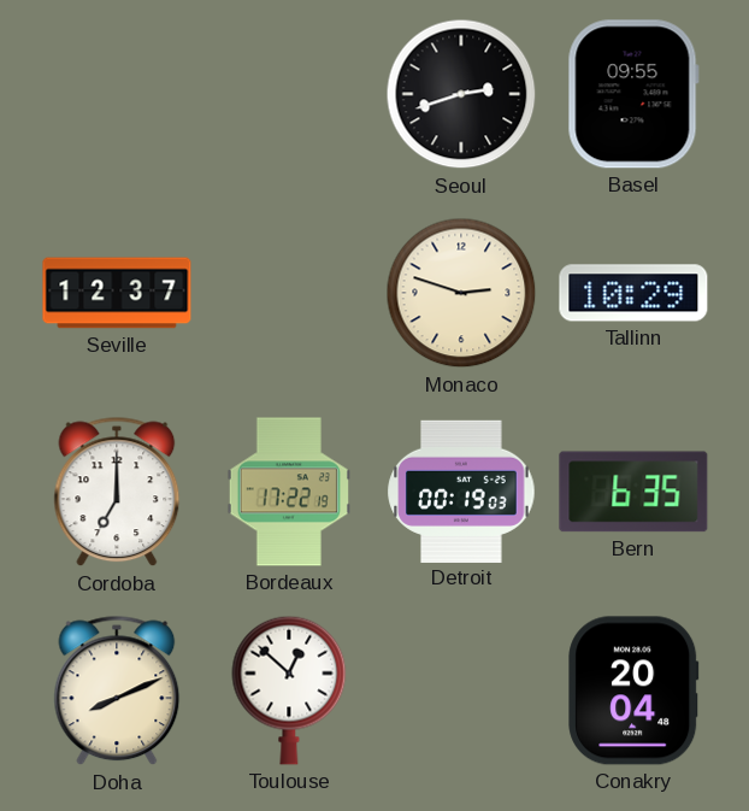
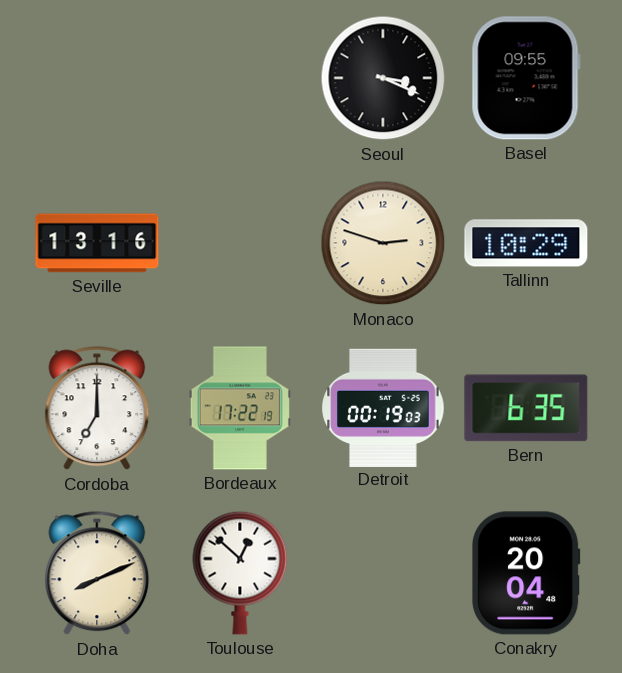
Seoul: 2:42 -> 3:19
Seville: 12:37 -> 13:16
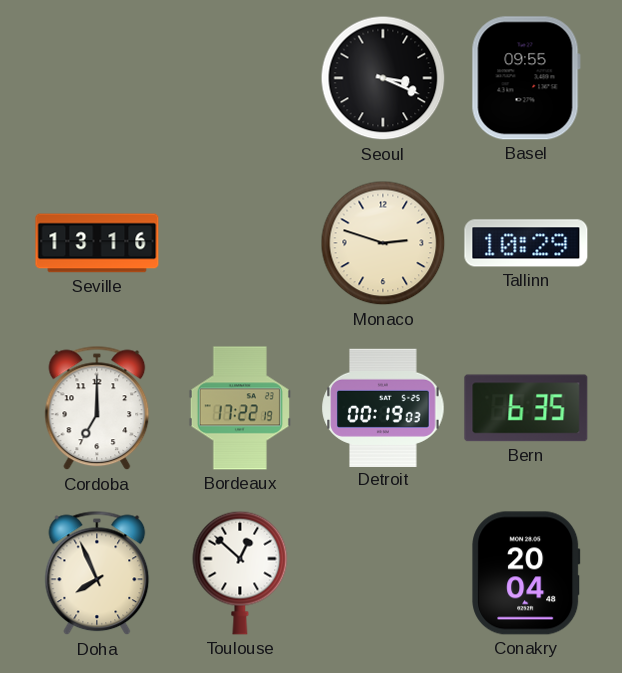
Doha: 8:11 -> 7:56
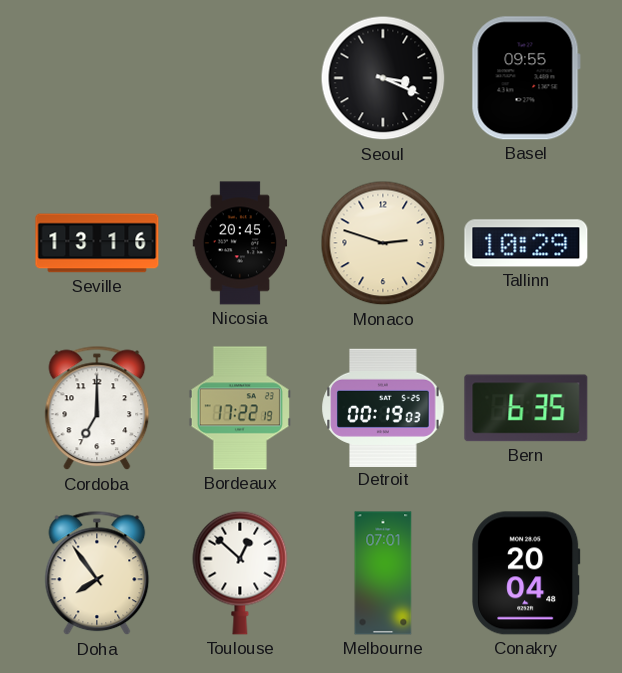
Nicosia: none -> 20:45
Doha: 7:56 -> 7:54
Melbourne: none -> 07:01
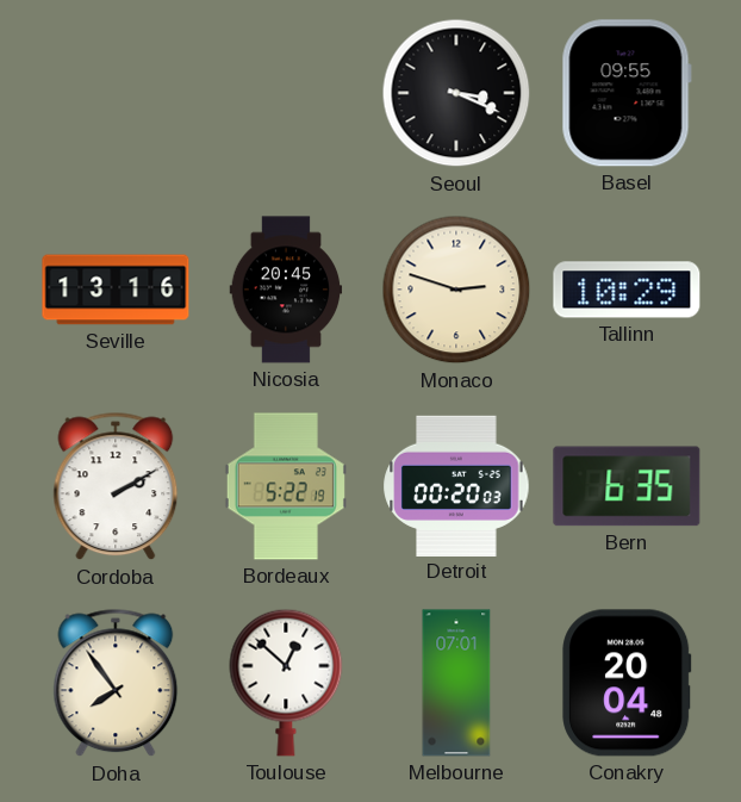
Cordoba: 7:00 -> 2:10
Bordeaux: 17:22 -> 5:22
Detroit: 00:19 -> 00:20
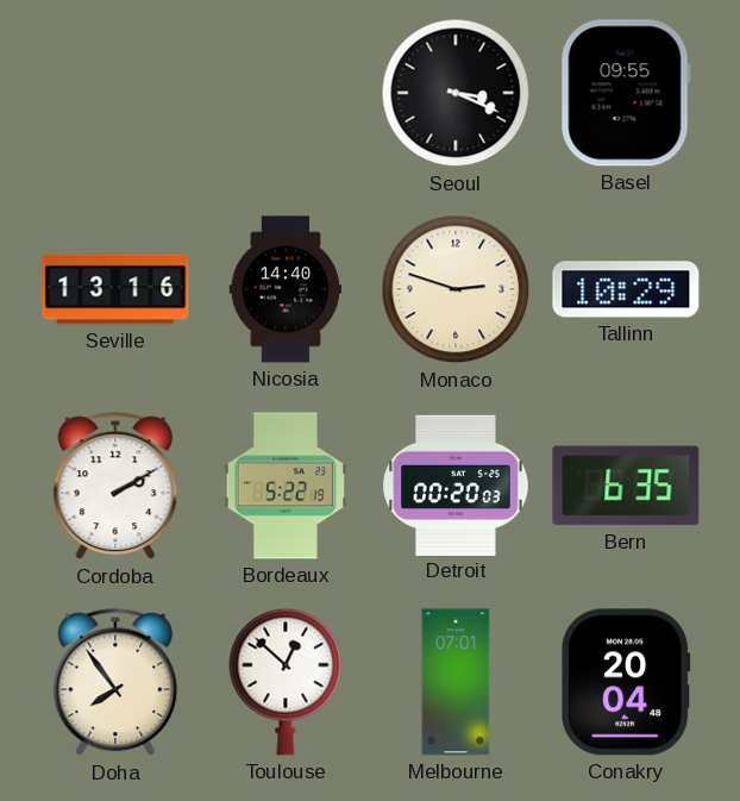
Nicosia: 20:45 -> 14:40
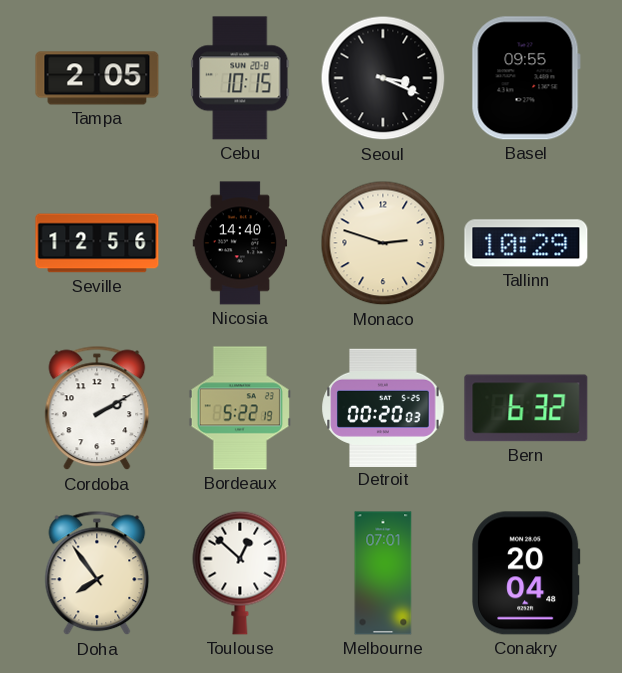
Tampa: none -> 2:05
Cebu: none -> 10:15
Seville: 13:16 -> 12:56
Bern: 6:35 -> 6:32
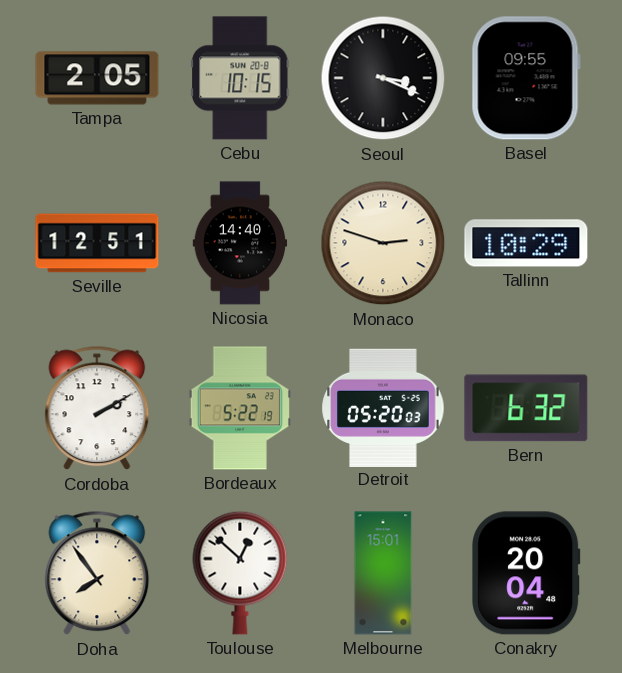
Seville: 12:56 -> 12:51
Detroit: 00:20 -> 05:20
Melbourne: 07:01 -> 15:01
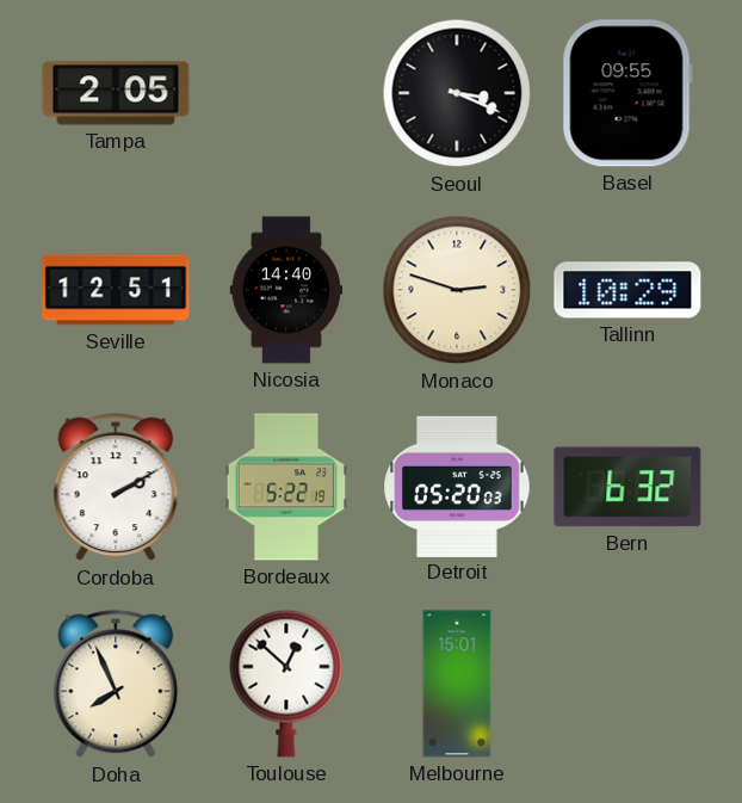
Cebu: 10:15 -> none
Doha: 7:54 -> 7:56
Conakry: 20:04 -> none
